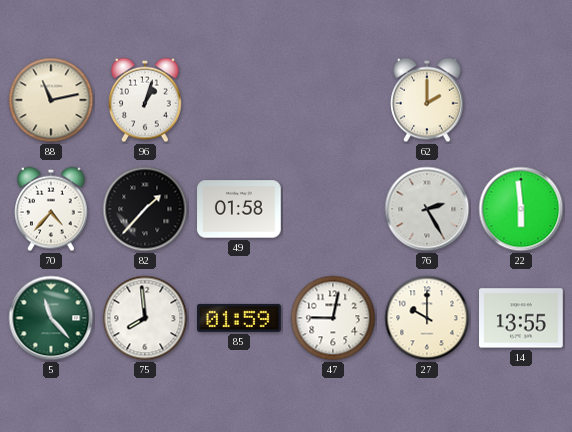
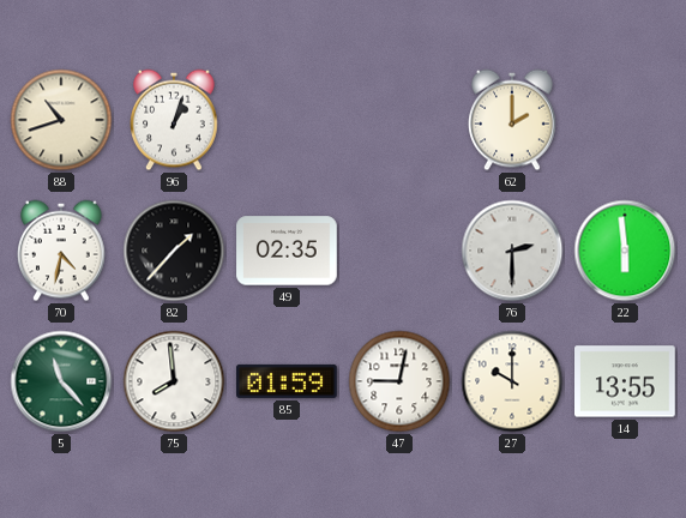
88: 11:13 -> 10:42
70: 4:37 -> 4:32
49: 01:58 -> 02:35
76: 2:25 -> 2:30
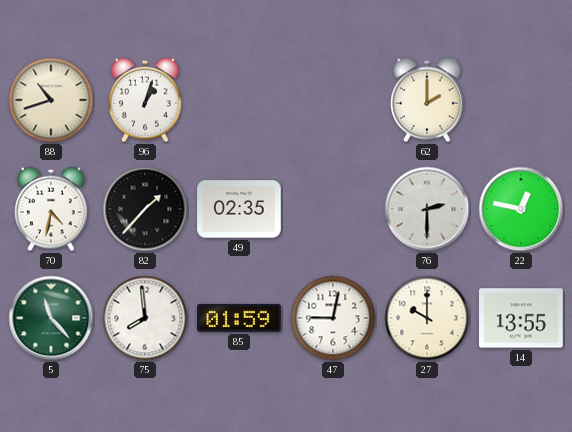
22: 5:59 -> 12:47
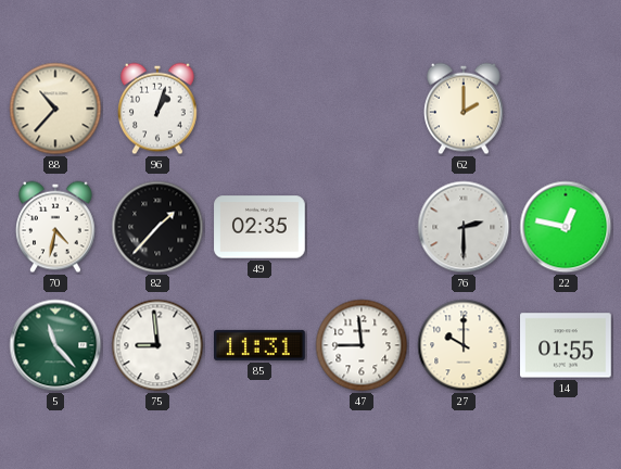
88: 10:42 -> 10:37
75: 7:59 -> 8:59
85: 01:59 -> 11:31
47: 9:02 -> 8:59
14: 13:55 -> 01:55
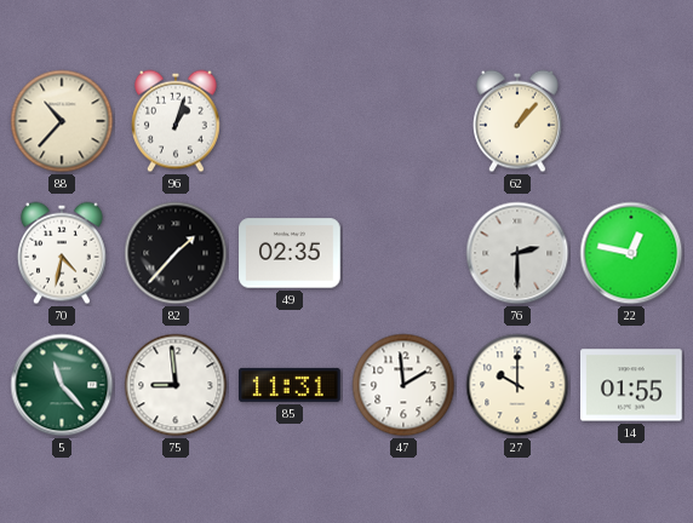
62: 2:00 -> 1:07
47: 8:59 -> 1:59
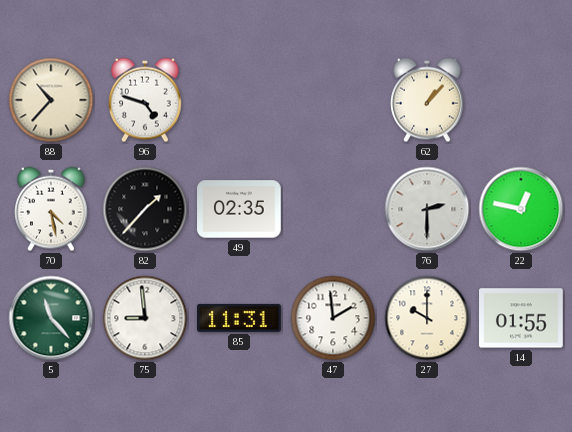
96: 1:03 -> 4:48
70: 4:32 -> 4:28
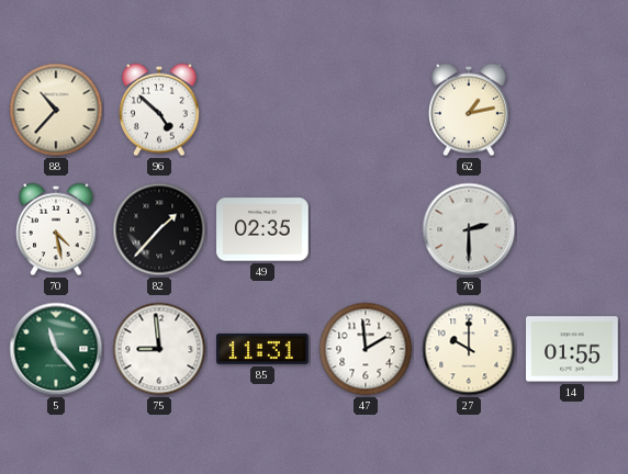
96: 4:48 -> 4:52
62: 1:07 -> 1:13
22: 12:47 -> none
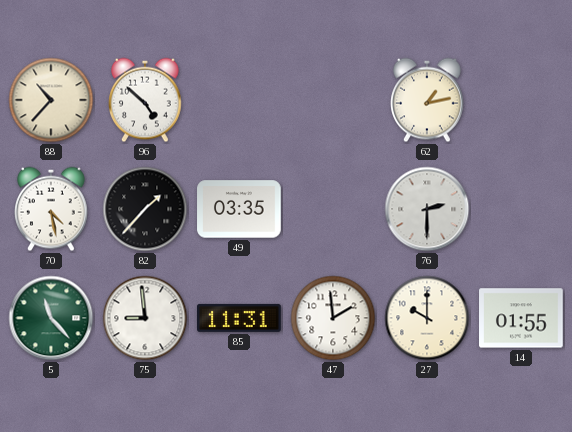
49: 02:35 -> 03:35
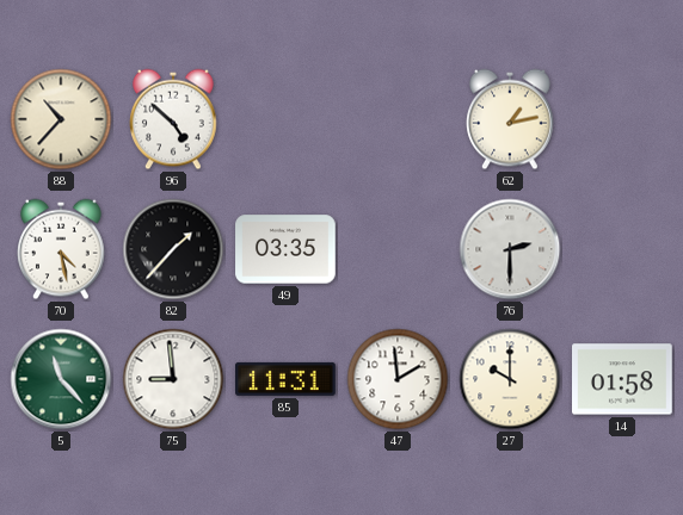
14: 01:55 -> 01:58
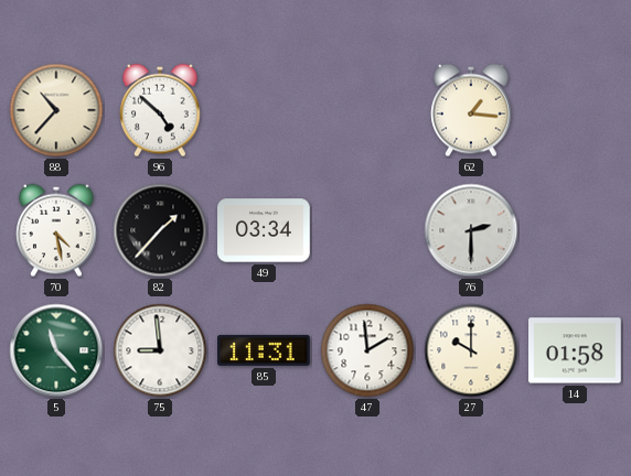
62: 1:13 -> 1:16
49: 03:35 -> 03:34
